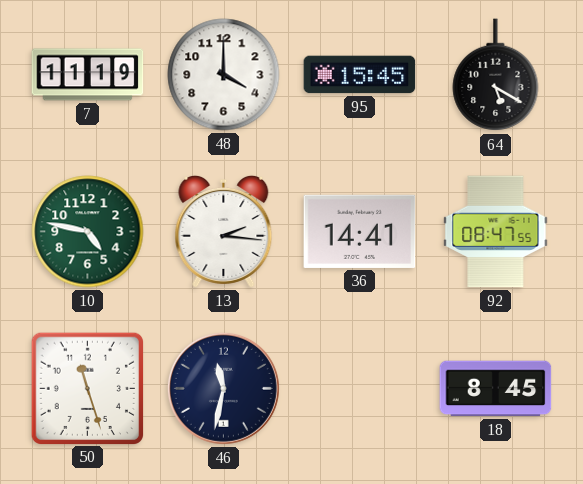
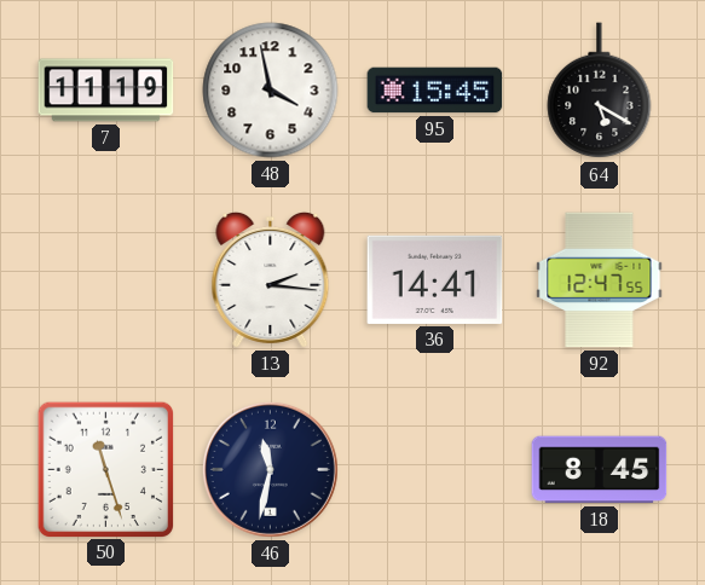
48: 4:00 -> 3:58
10: 4:47 -> none
92: 08:47 -> 12:47
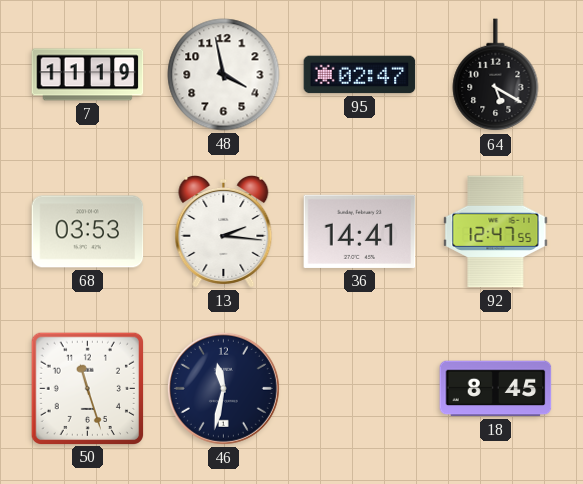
95: 15:45 -> 02:47
68: none -> 03:53
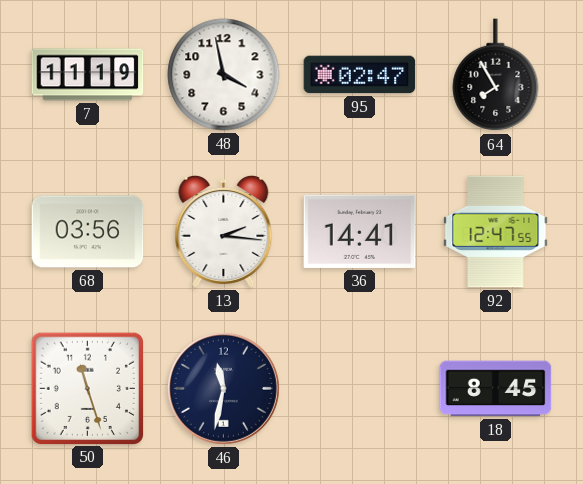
64: 5:20 -> 7:55
68: 03:53 -> 03:56
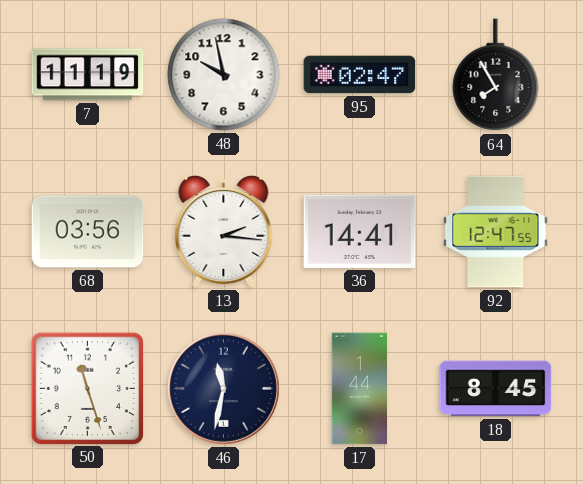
48: 3:58 -> 9:58
17: none -> 1:44
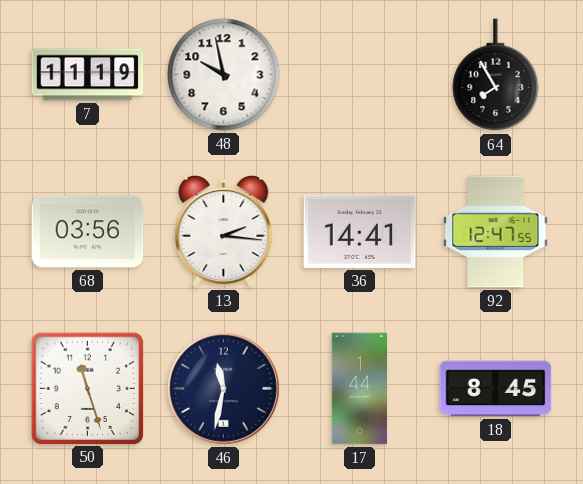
95: 02:47 -> none
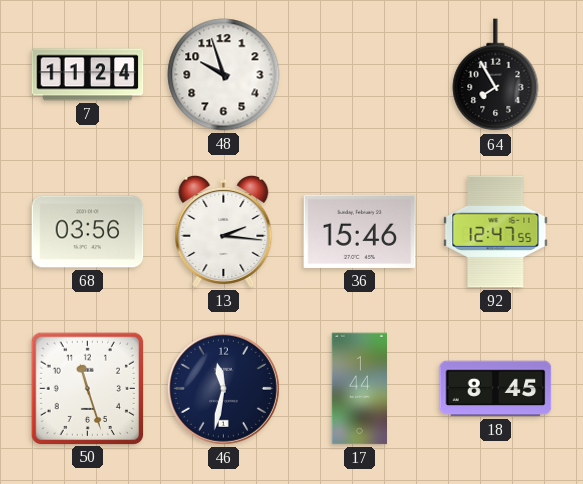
7: 11:19 -> 11:24
48: 9:58 -> 9:57
36: 14:41 -> 15:46
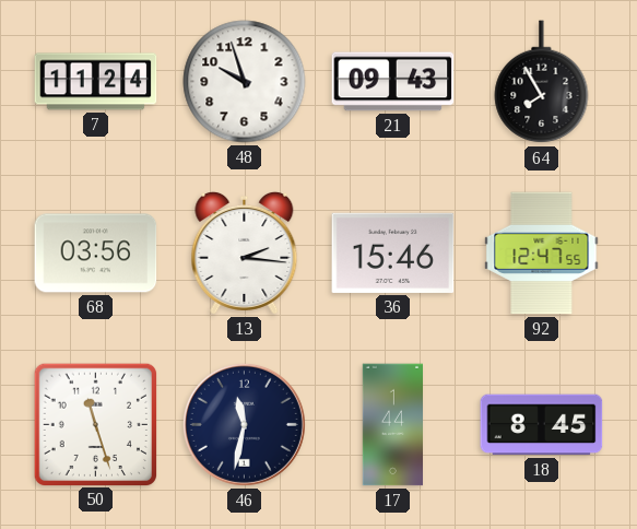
21: none -> 09:43
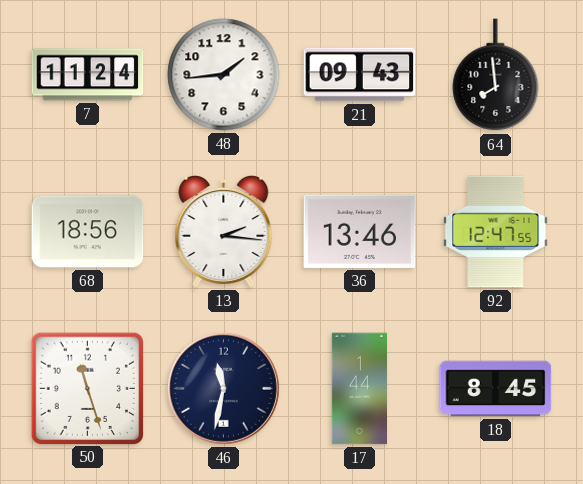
48: 9:57 -> 1:44
64: 7:55 -> 7:59
68: 03:56 -> 18:56
36: 15:46 -> 13:46
